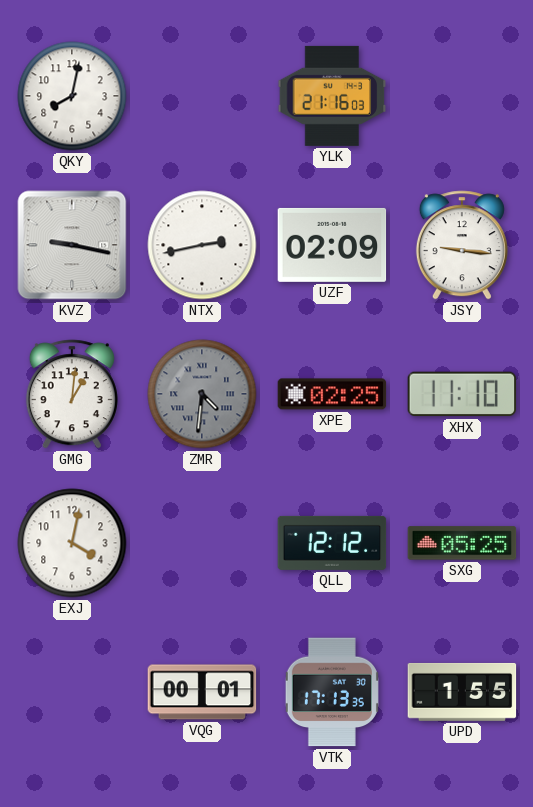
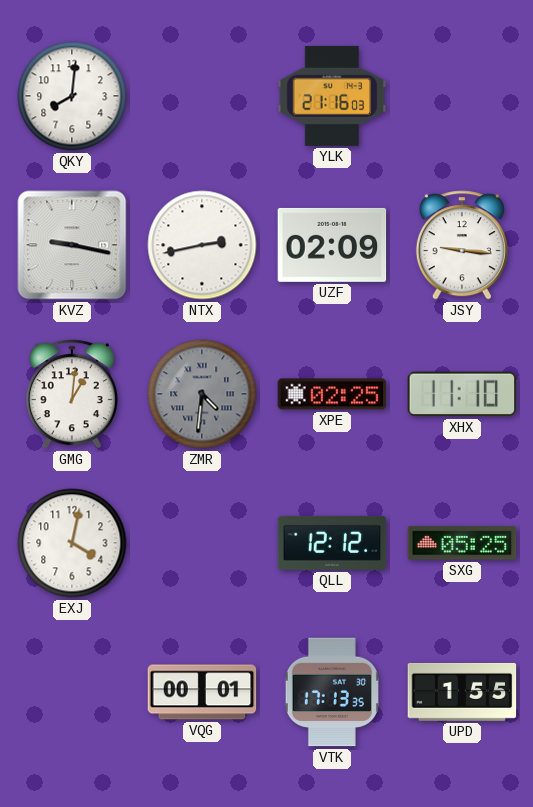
QKY: 8:02 -> 8:01
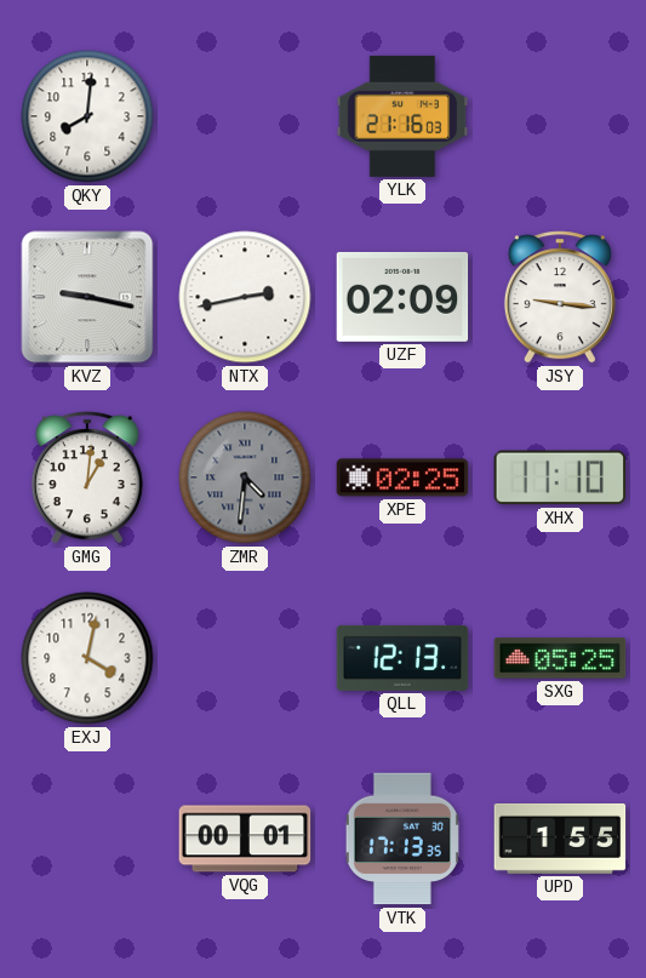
QLL: 12:12 -> 12:13
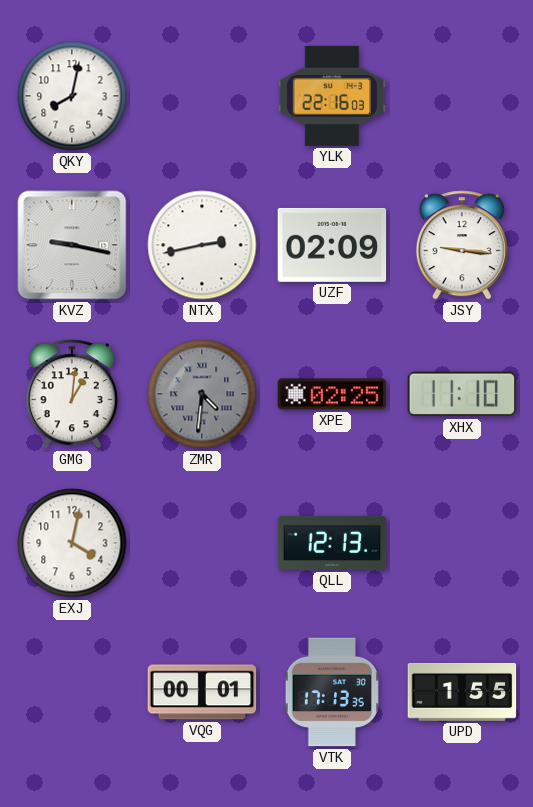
QKY: 8:01 -> 8:02
YLK: 21:16 -> 22:16
SXG: 05:25 -> none
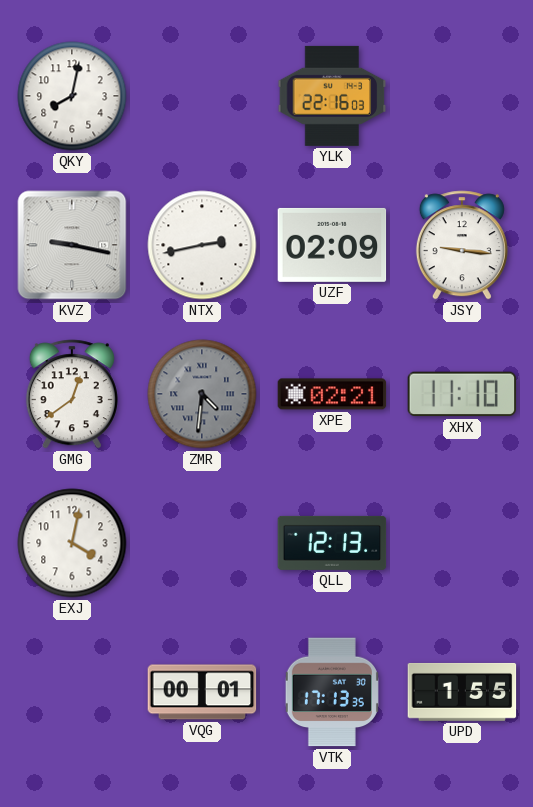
GMG: 1:01 -> 12:39
XPE: 02:25 -> 02:21
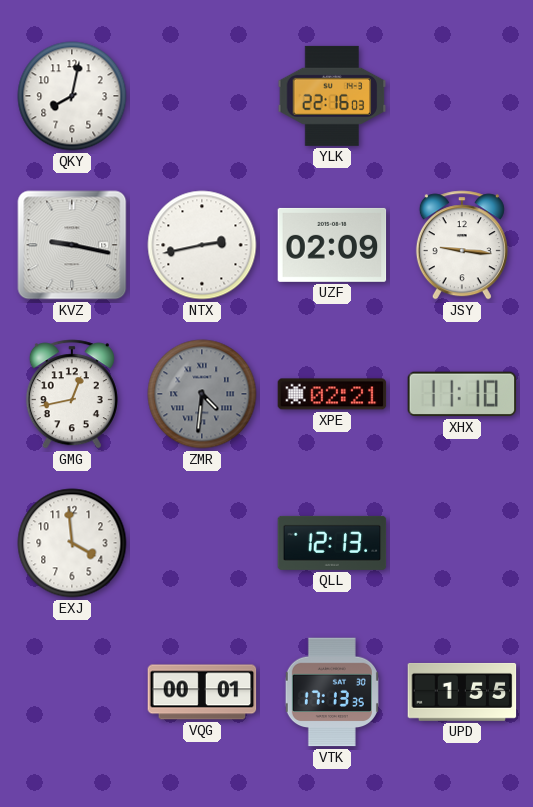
GMG: 12:39 -> 12:43
EXJ: 4:02 -> 3:59
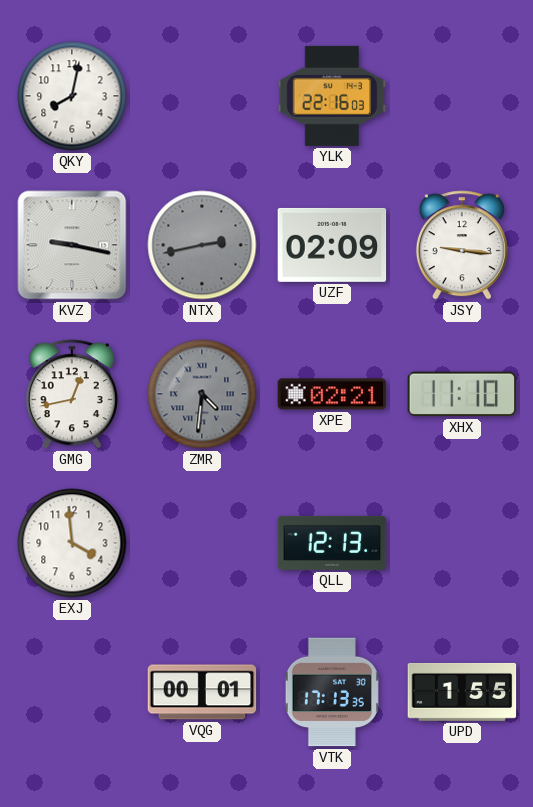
NTX dial: white -> grey
